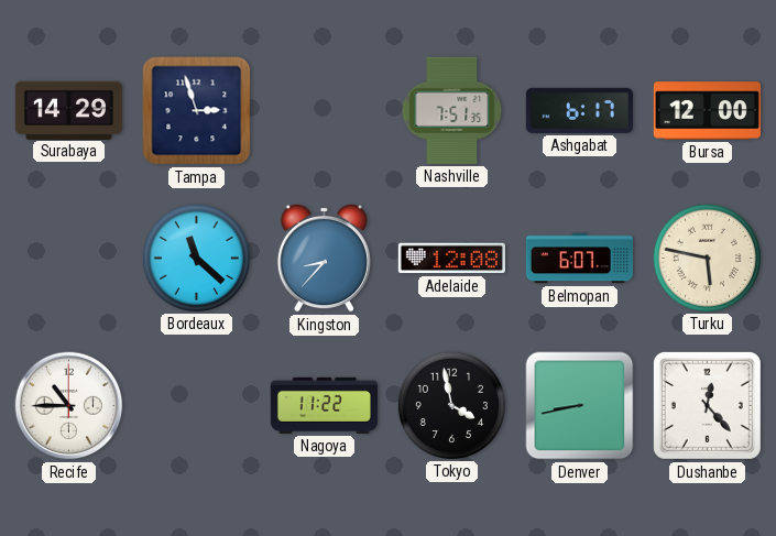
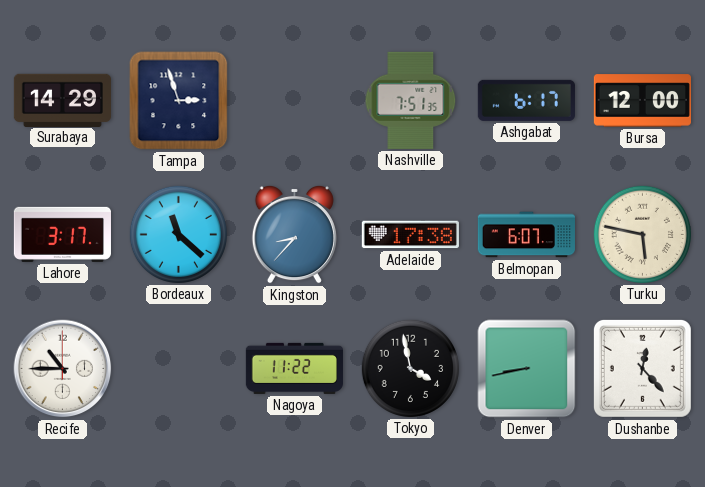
Lahore: none -> 3:17
Adelaide: 12:08 -> 17:38
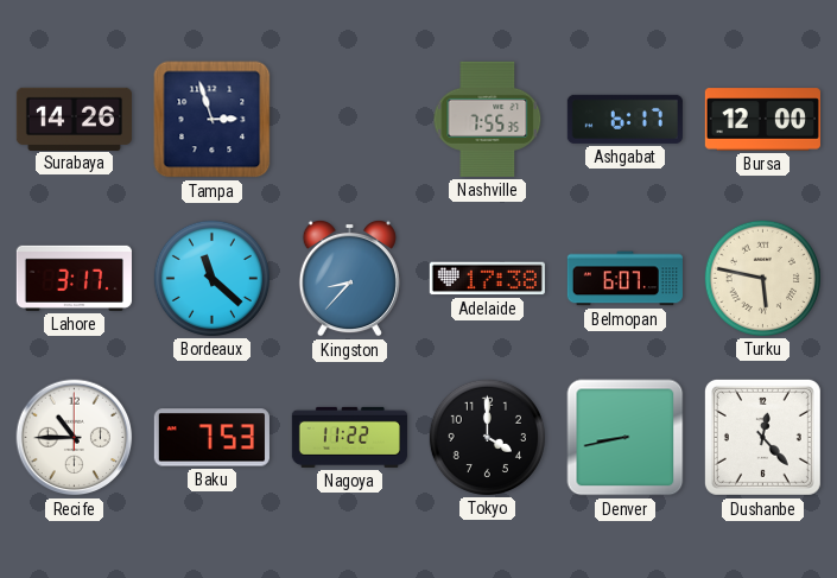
Surabaya: 14:29 -> 14:26
Nashville: 7:51 -> 7:55
Baku: none -> 7:53
Tokyo: 3:58 -> 4:00
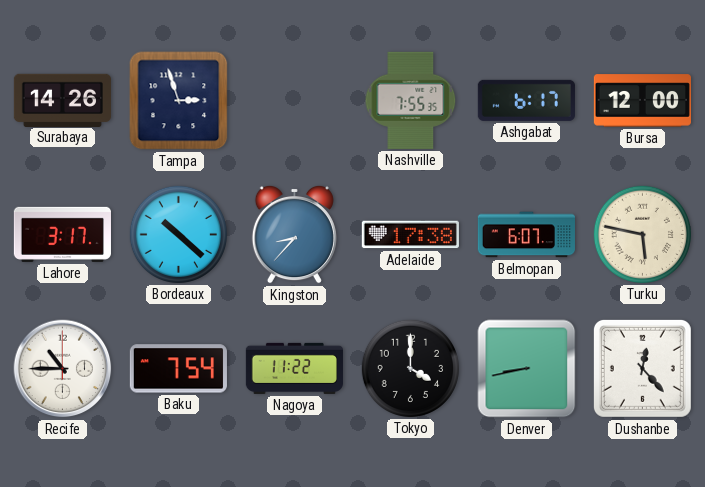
Bordeaux: 11:22 -> 10:22
Baku: 7:53 -> 7:54
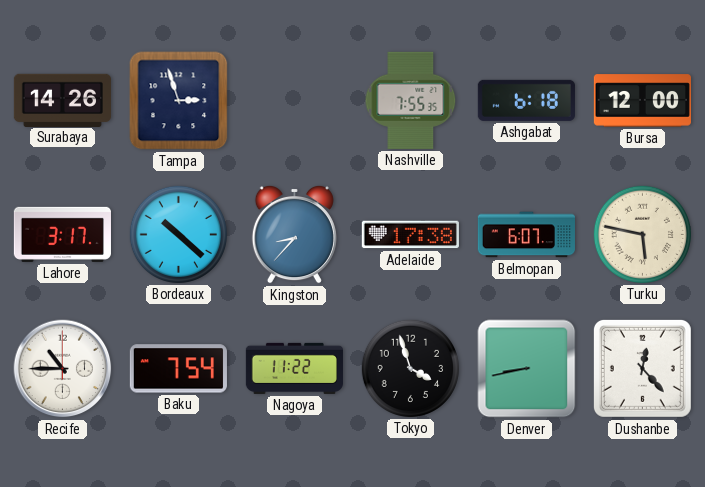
Ashgabat: 6:17 -> 6:18
Tokyo: 4:00 -> 3:57
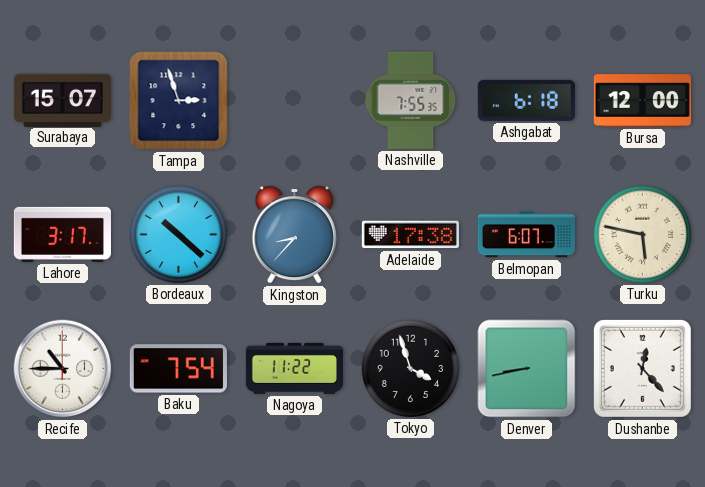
Surabaya: 14:26 -> 15:07
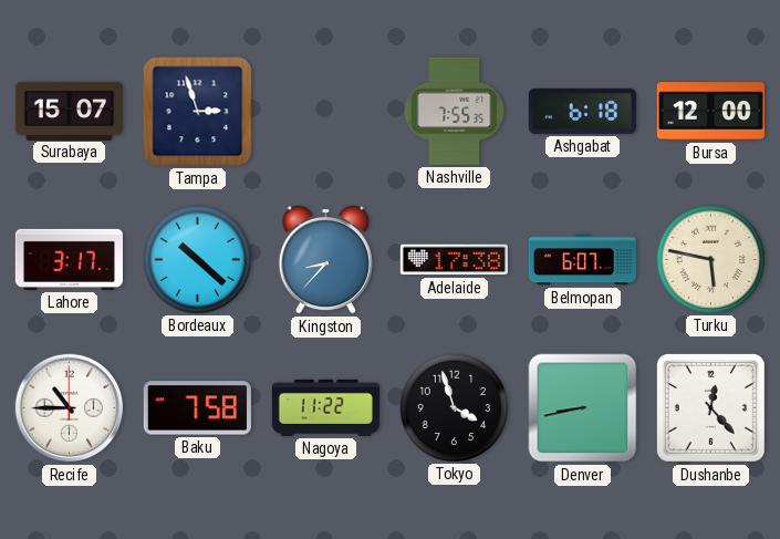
Baku: 7:54 -> 7:58
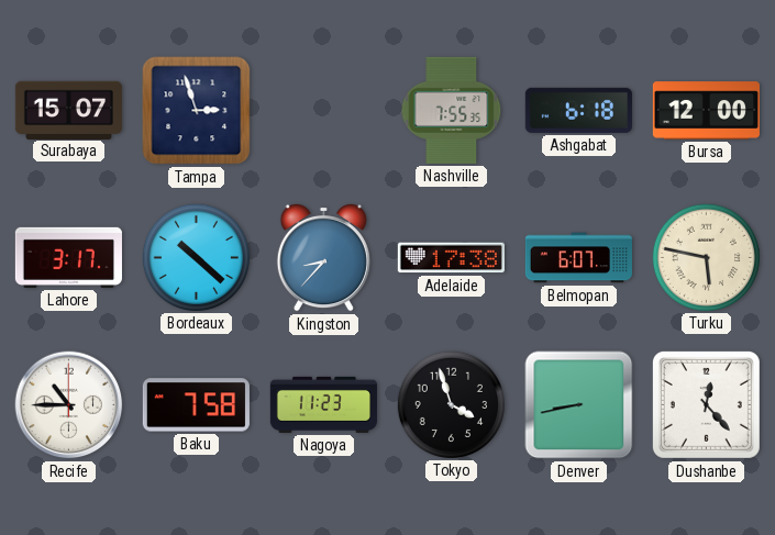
Nagoya: 11:22 -> 11:23
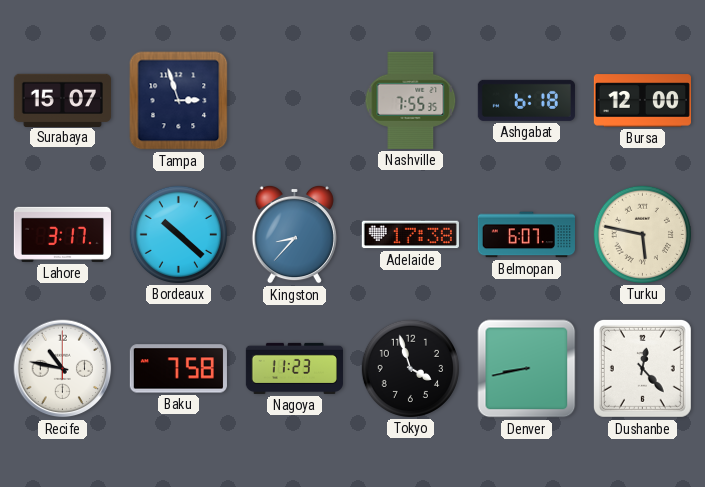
Recife: 10:45 -> 10:47
